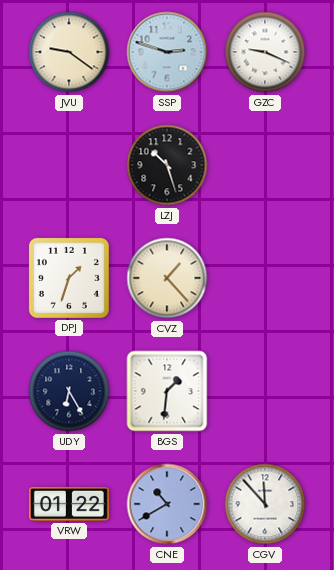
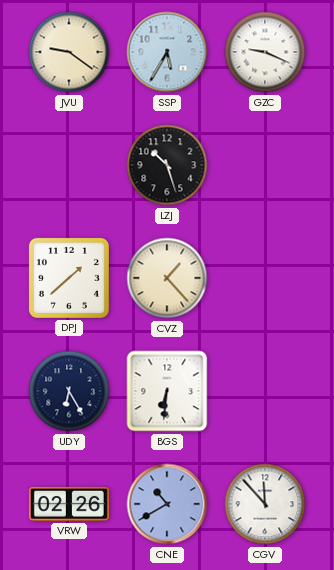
SSP: 2:48 -> 5:35
DPJ: 1:33 -> 1:38
BGS: 1:31 -> 6:31
VRW: 01:22 -> 02:26
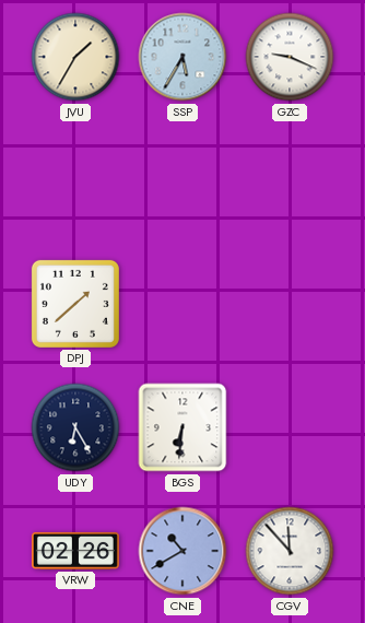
JVU: 9:21 -> 1:35
LZJ: 10:27 -> none
CVZ: 1:23 -> none
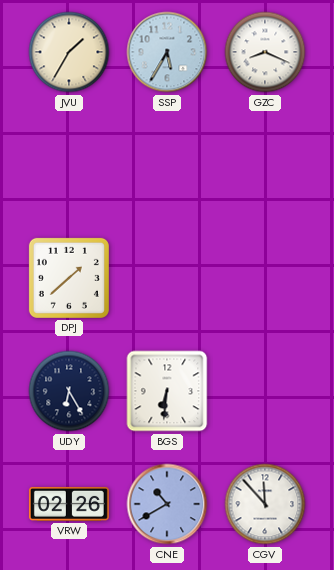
GZC: 9:19 -> 8:19
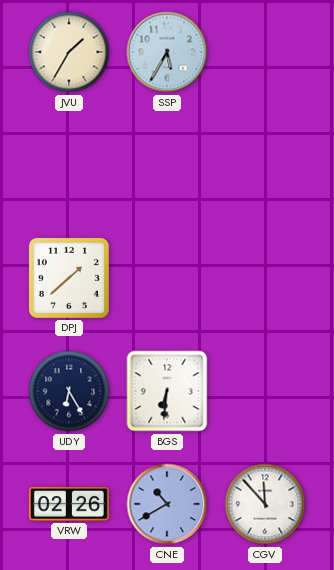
GZC: 8:19 -> none
